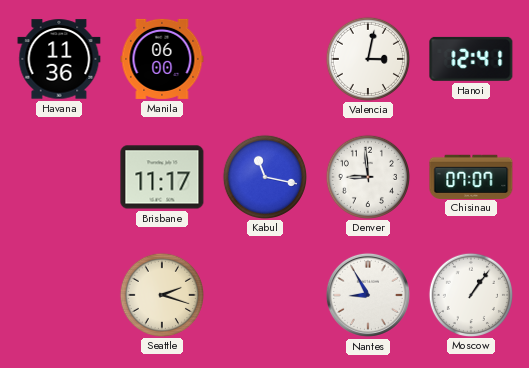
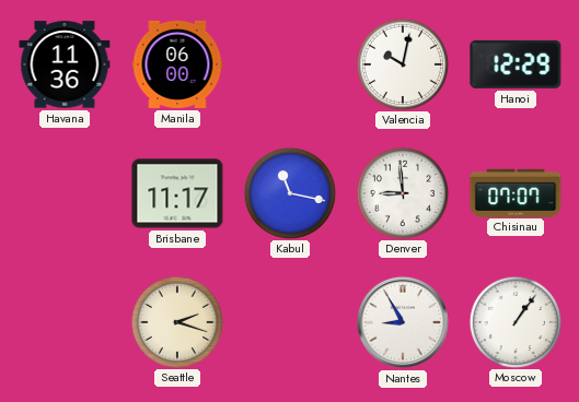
Valencia: 3:02 -> 10:02
Hanoi: 12:41 -> 12:29
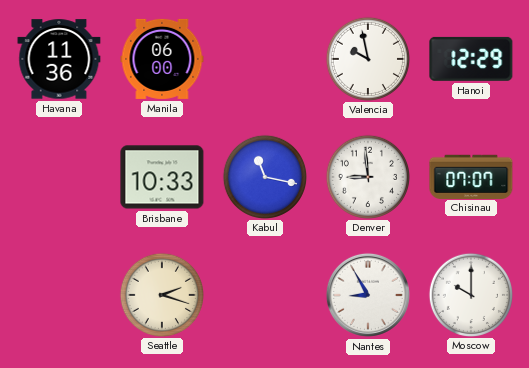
Valencia: 10:02 -> 9:58
Brisbane: 11:17 -> 10:33
Moscow: 1:06 -> 10:00
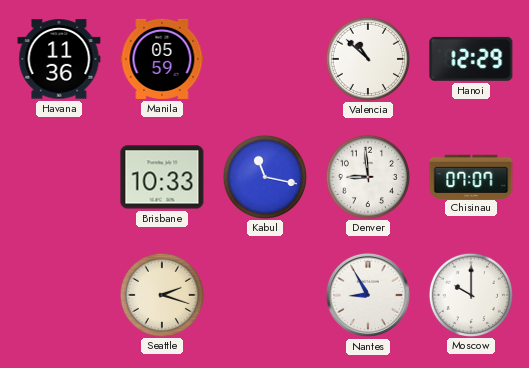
Manila: 06:00 -> 05:59
Valencia: 9:58 -> 10:52
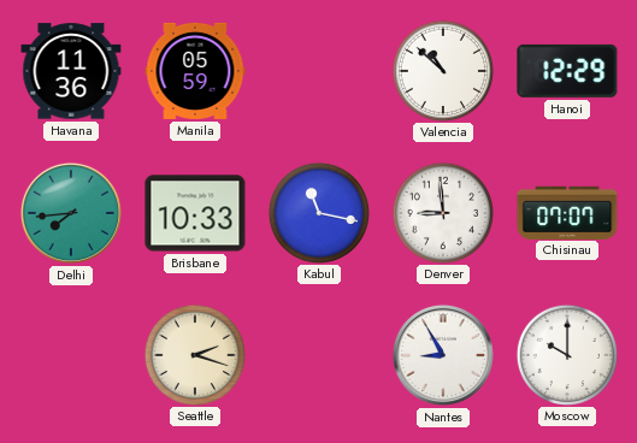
Delhi: none -> 7:44
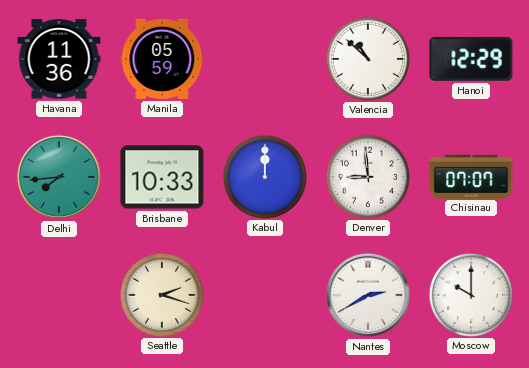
Kabul: 11:17 -> 12:00
Nantes: 8:55 -> 2:40
